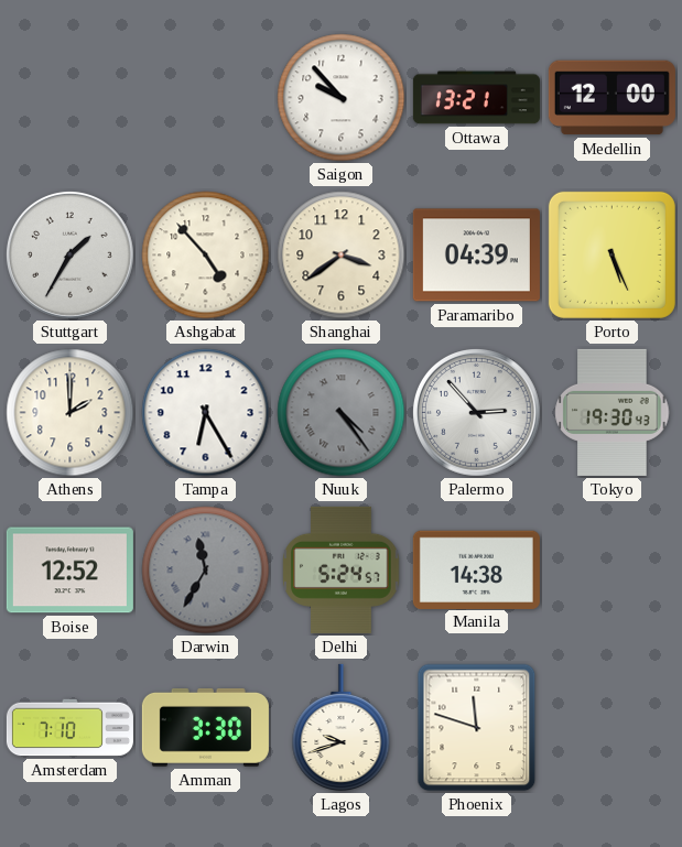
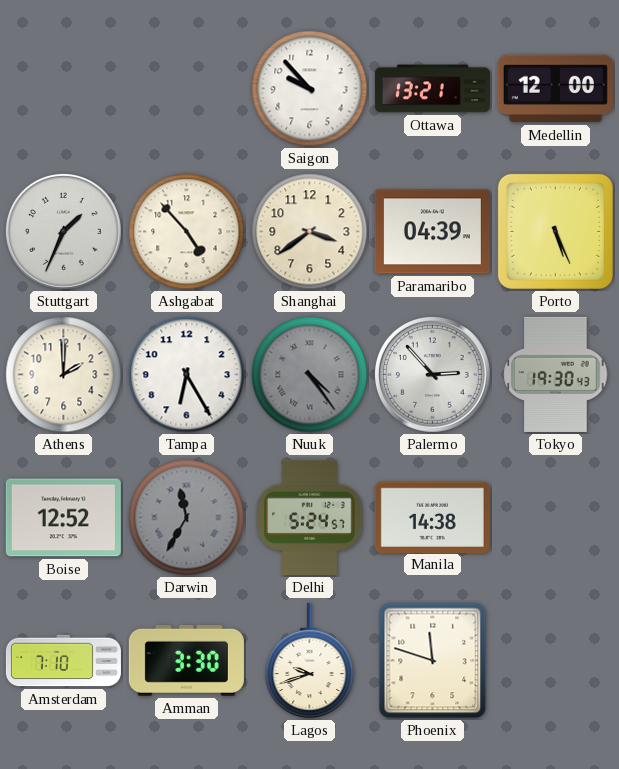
Stuttgart: 1:35 -> 1:34
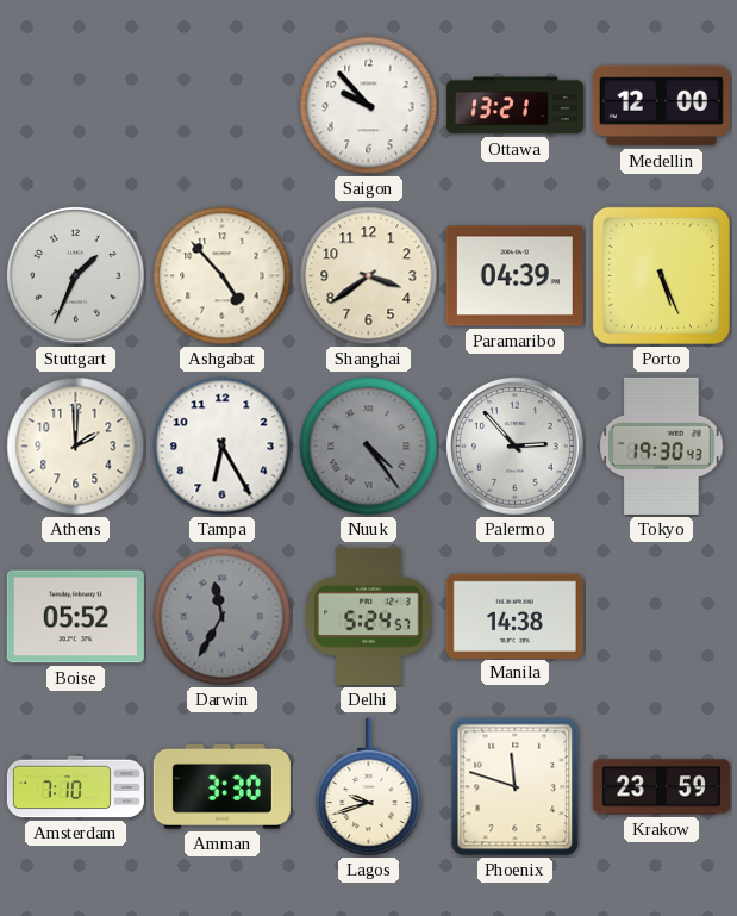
Boise: 12:52 -> 05:52
Krakow: none -> 23:59
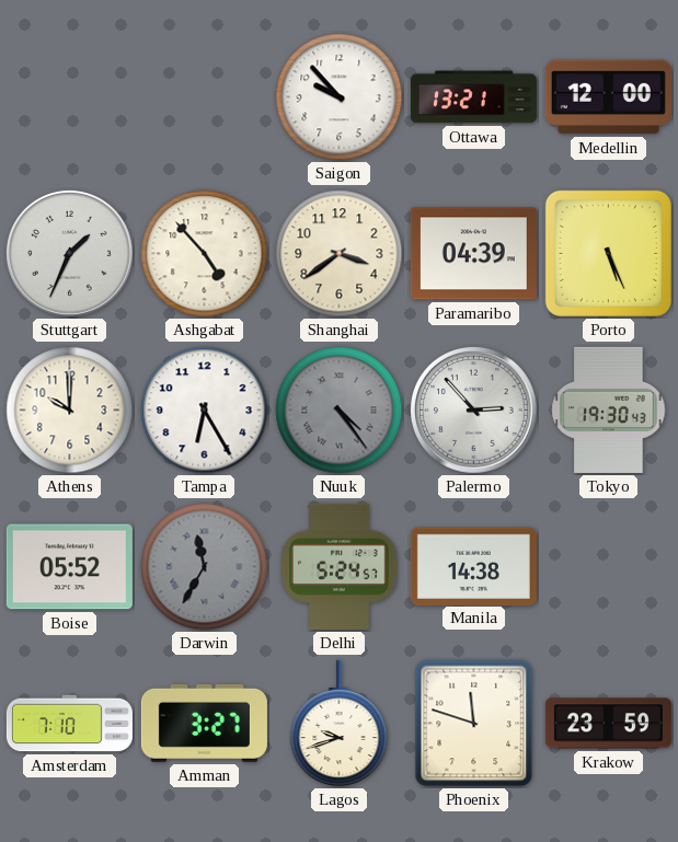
Athens: 2:00 -> 10:00
Amman: 3:30 -> 3:27
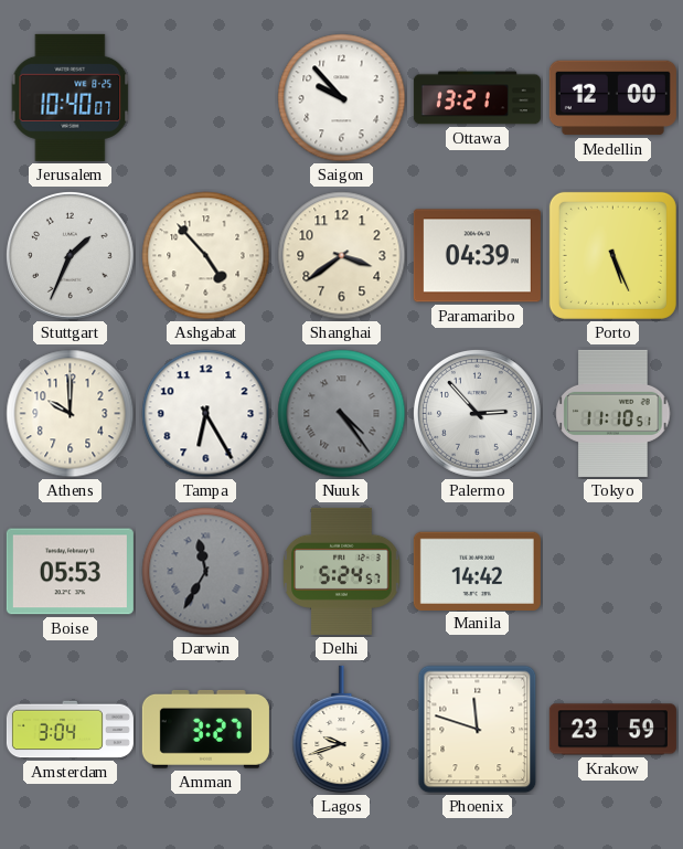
Jerusalem: none -> 10:40
Tokyo: 19:30 -> 11:10
Boise: 05:52 -> 05:53
Manila: 14:38 -> 14:42
Amsterdam: 7:10 -> 3:04
